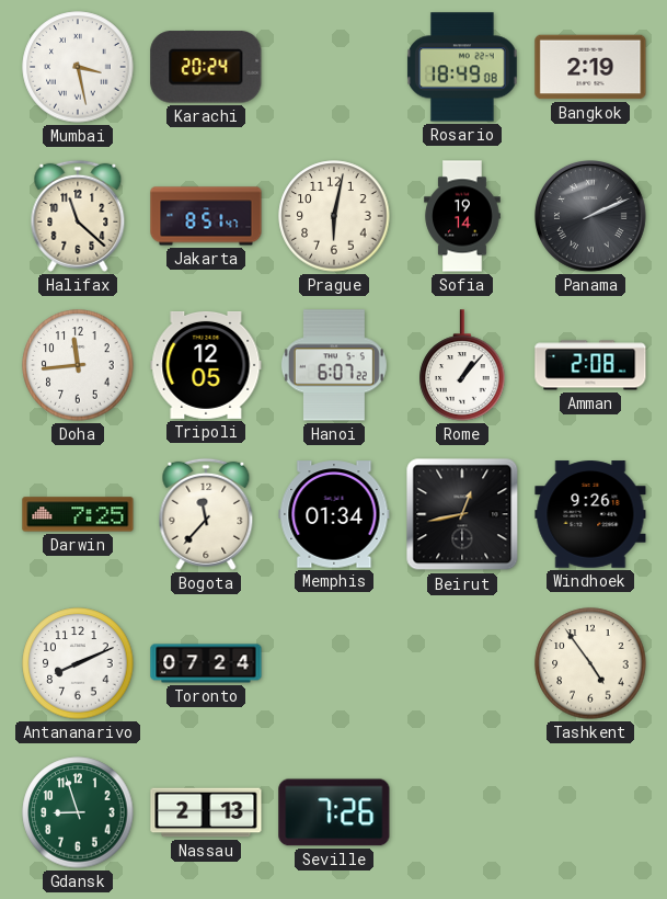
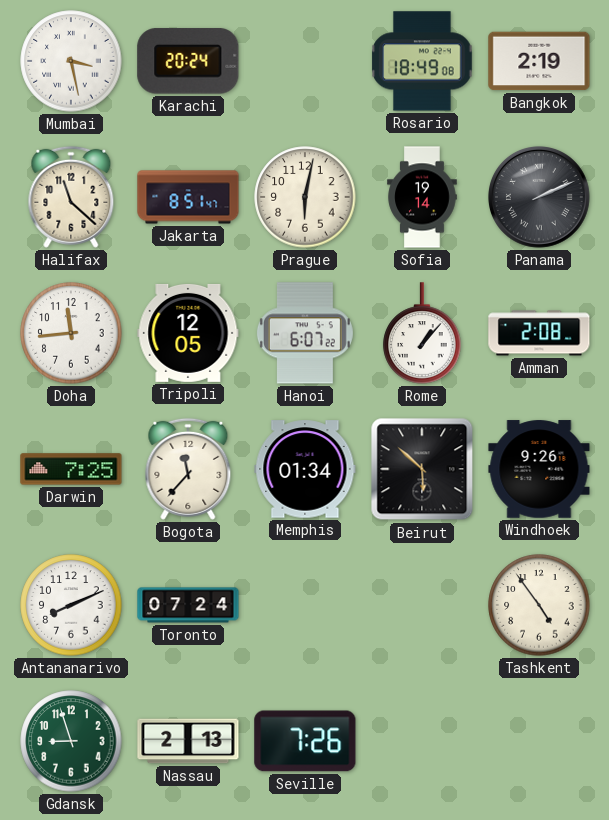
Beirut: 12:43 -> 5:52
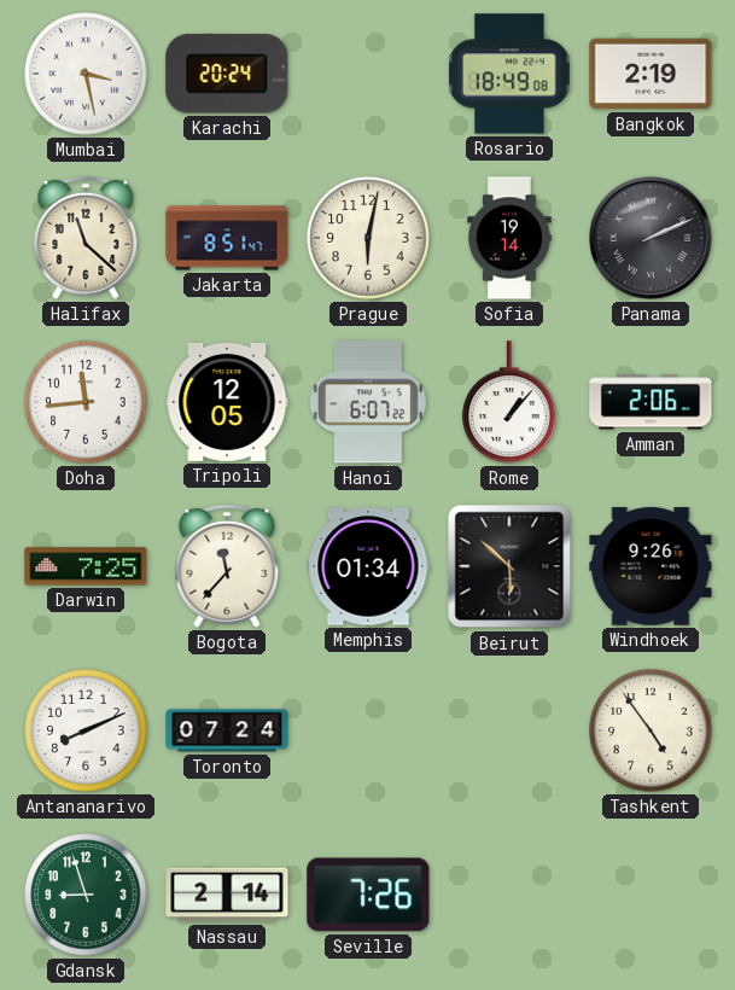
Amman: 2:08 -> 2:06
Nassau: 2:13 -> 2:14
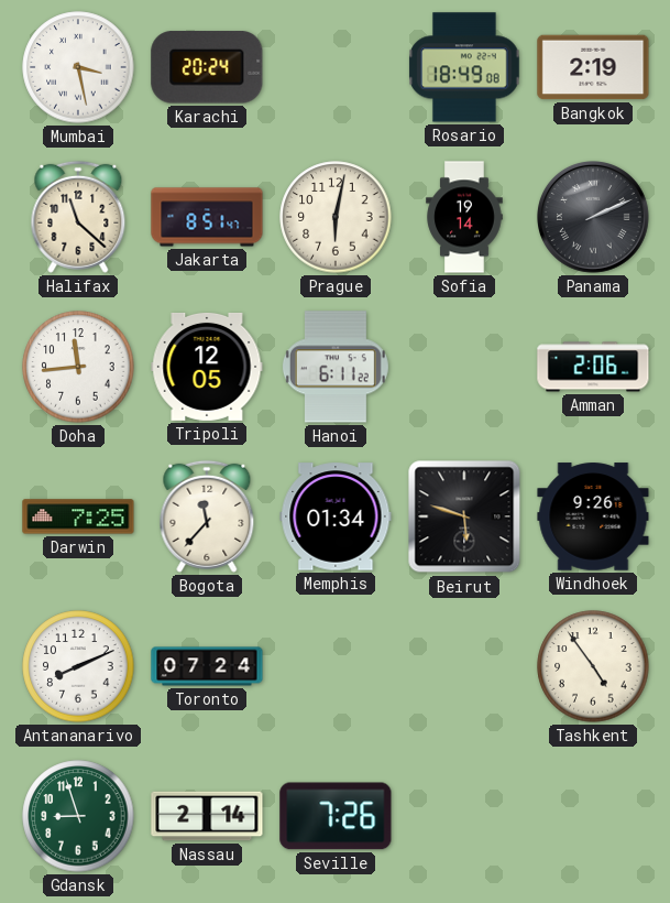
Hanoi: 6:07 -> 6:11
Rome: 1:07 -> none
Beirut: 5:52 -> 5:48
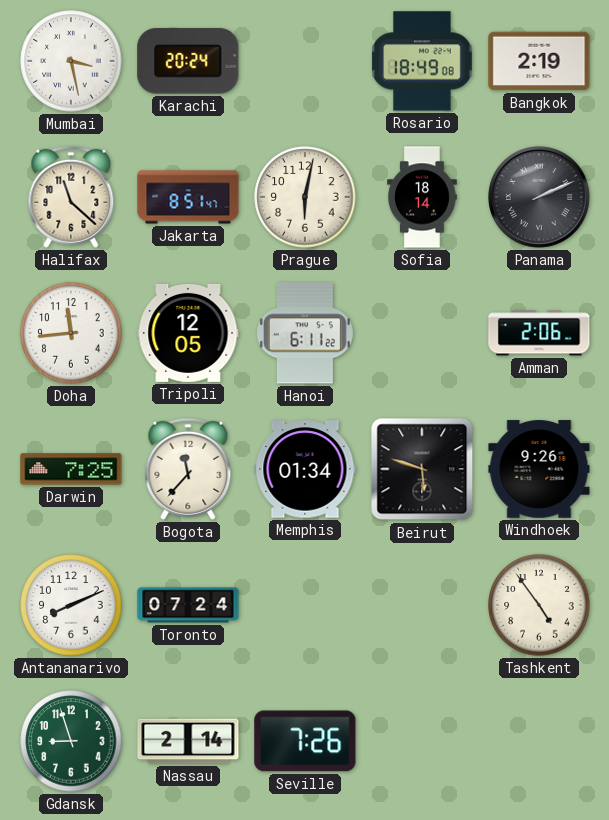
Sofia: 19:14 -> 18:14
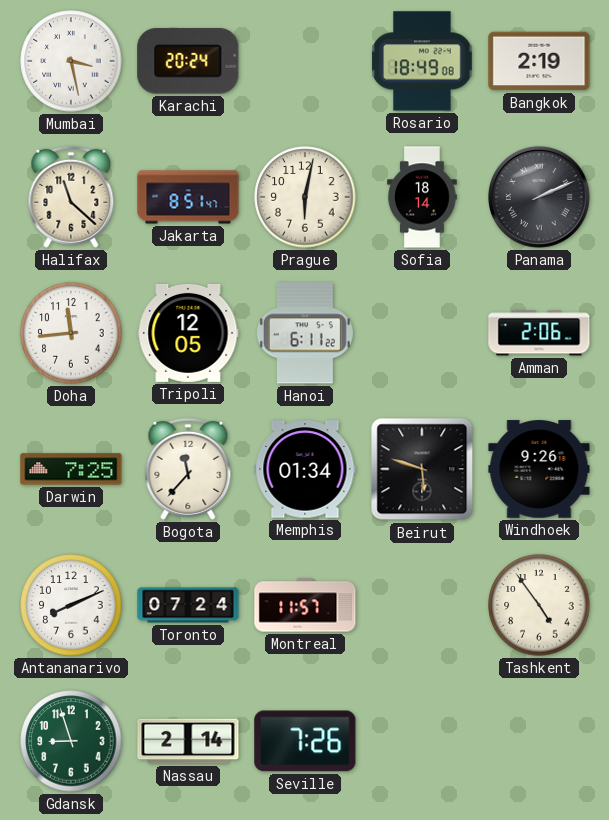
Montreal: none -> 11:57
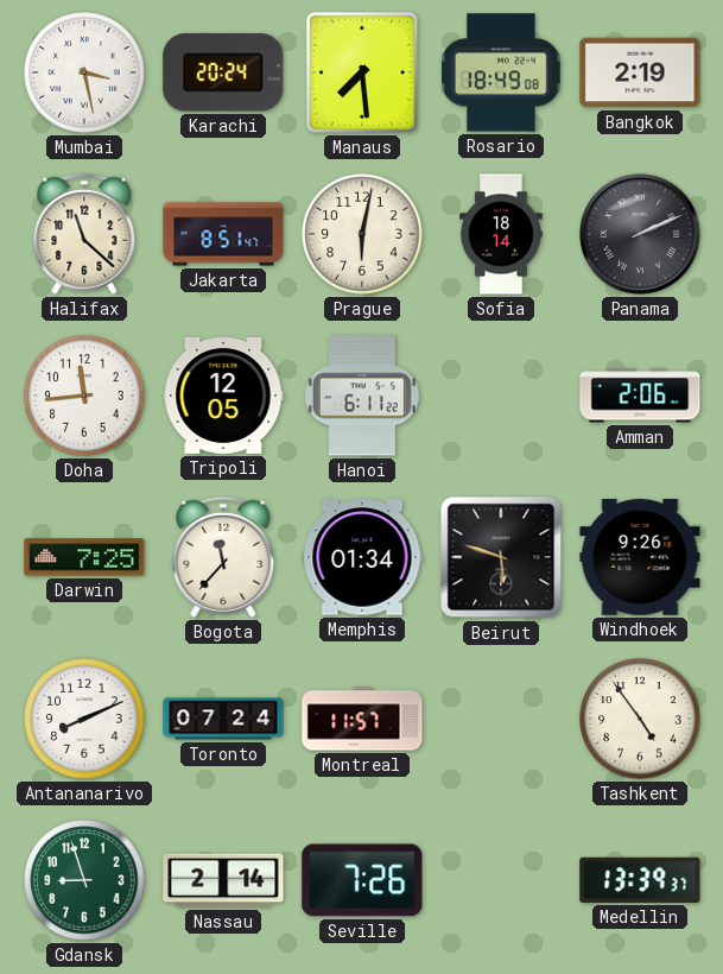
Manaus: none -> 7:29
Medellin: none -> 13:39
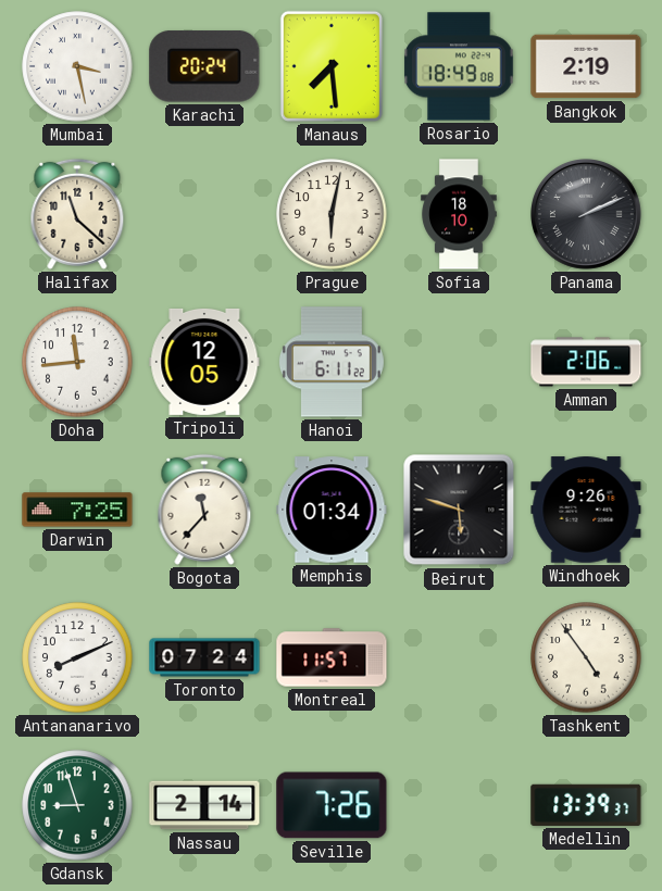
Jakarta: 8:51 -> none
Sofia: 18:14 -> 18:10
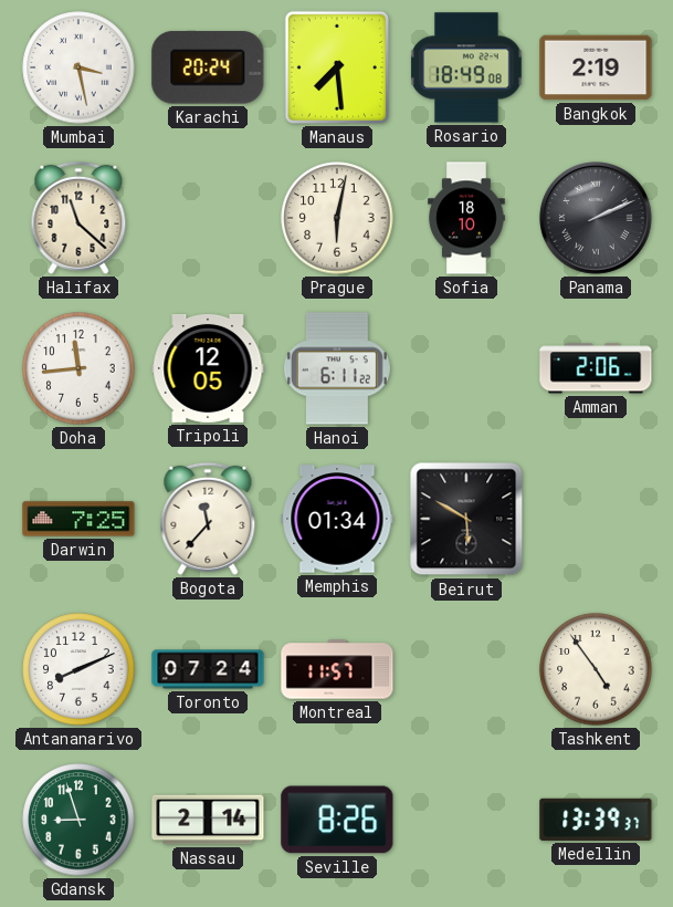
Beirut: 5:48 -> 5:50
Windhoek: 9:26 -> none
Seville: 7:26 -> 8:26
